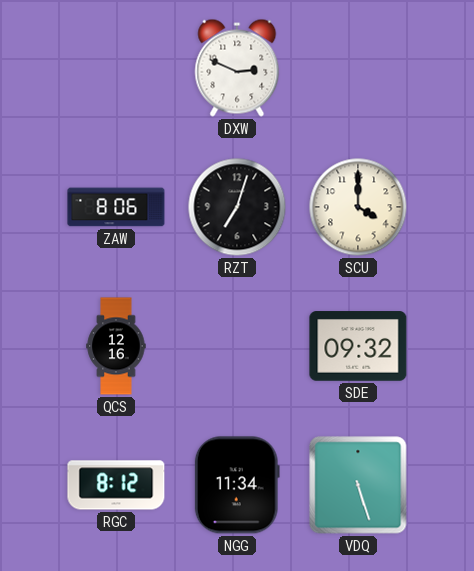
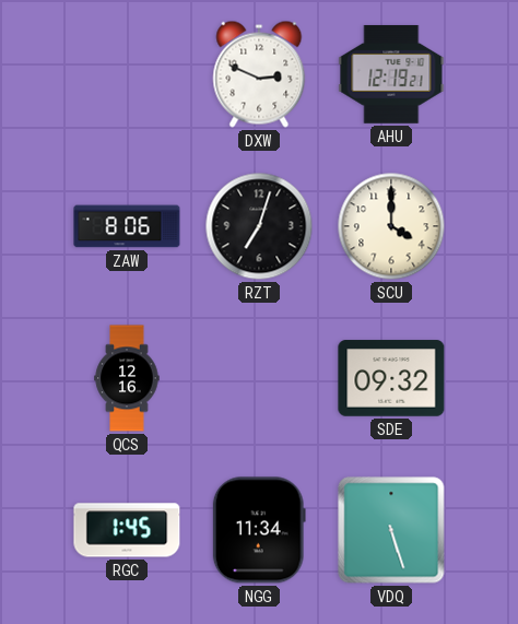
AHU: none -> 12:19
RGC: 8:12 -> 1:45
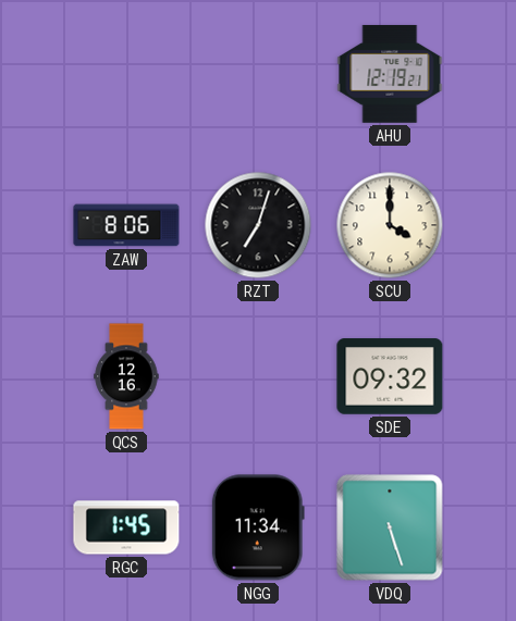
DXW: 2:49 -> none
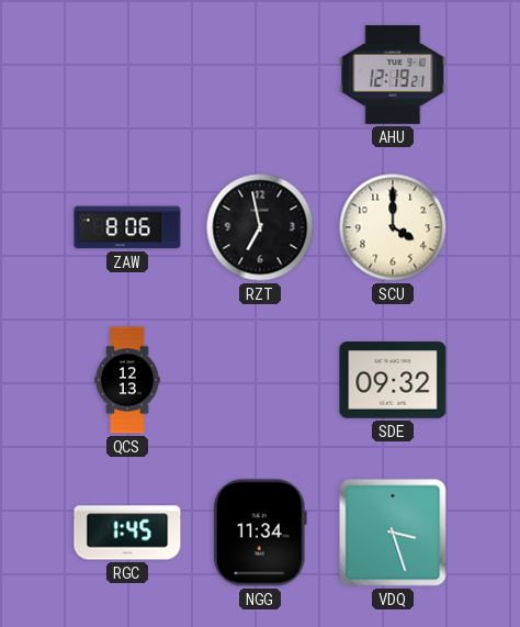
RZT: 7:03 -> 6:58
QCS: 12:16 -> 12:13
VDQ: 5:27 -> 3:27
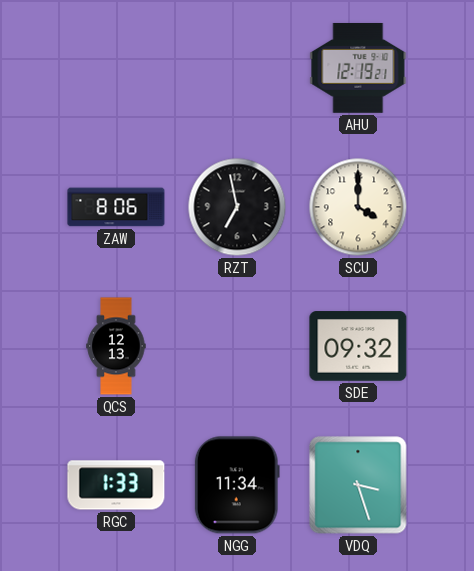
RGC: 1:45 -> 1:33
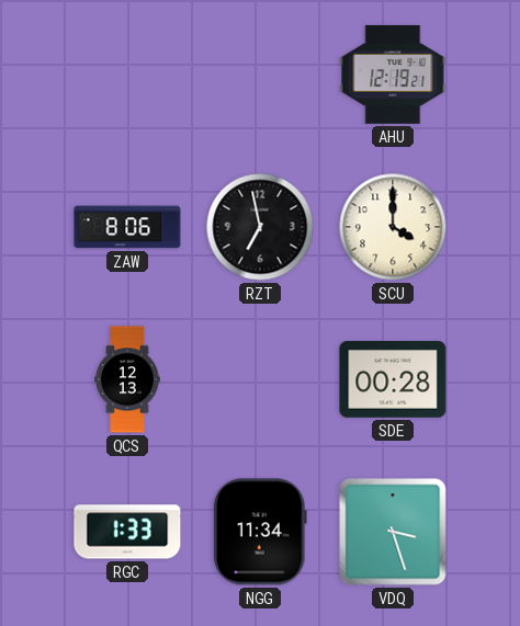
SDE: 09:32 -> 00:28
